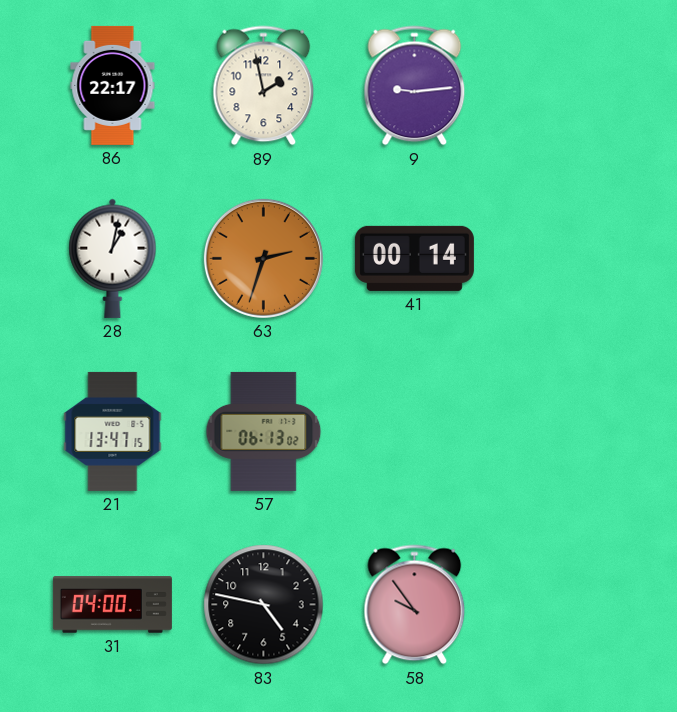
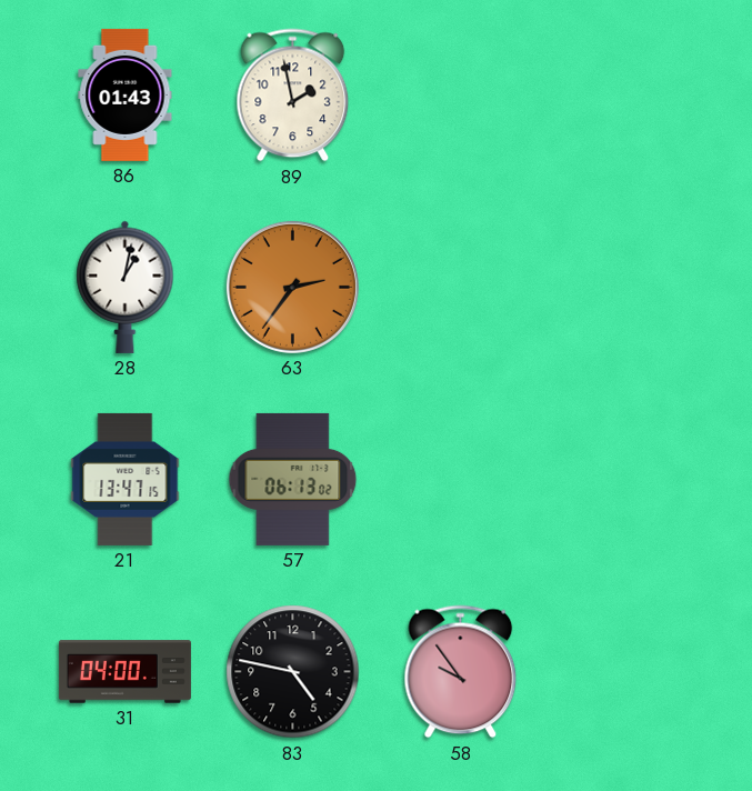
86: 22:17 -> 01:43
9: 9:14 -> none
63: 2:33 -> 2:36
41: 00:14 -> none
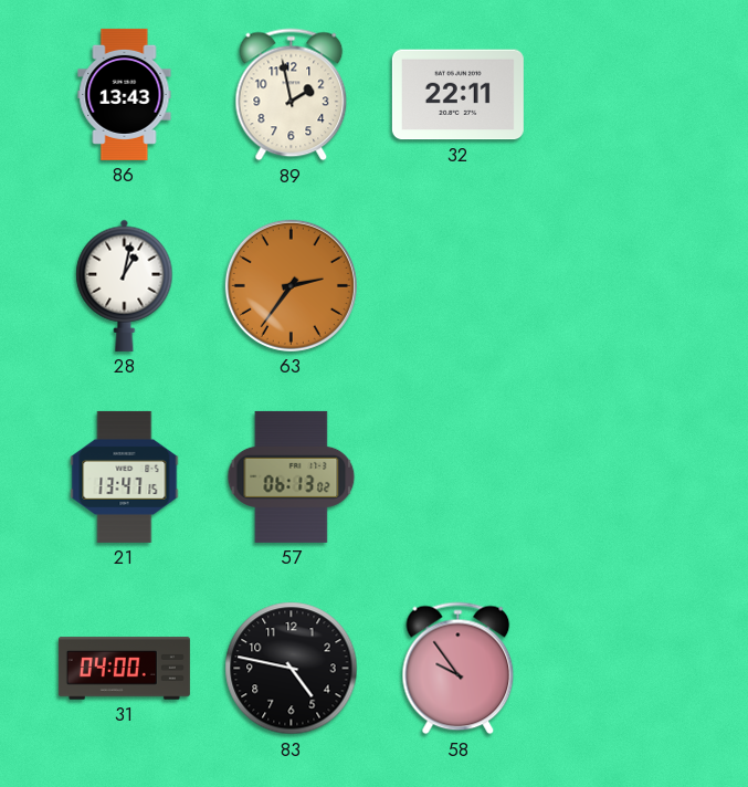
86: 01:43 -> 13:43
32: none -> 22:11
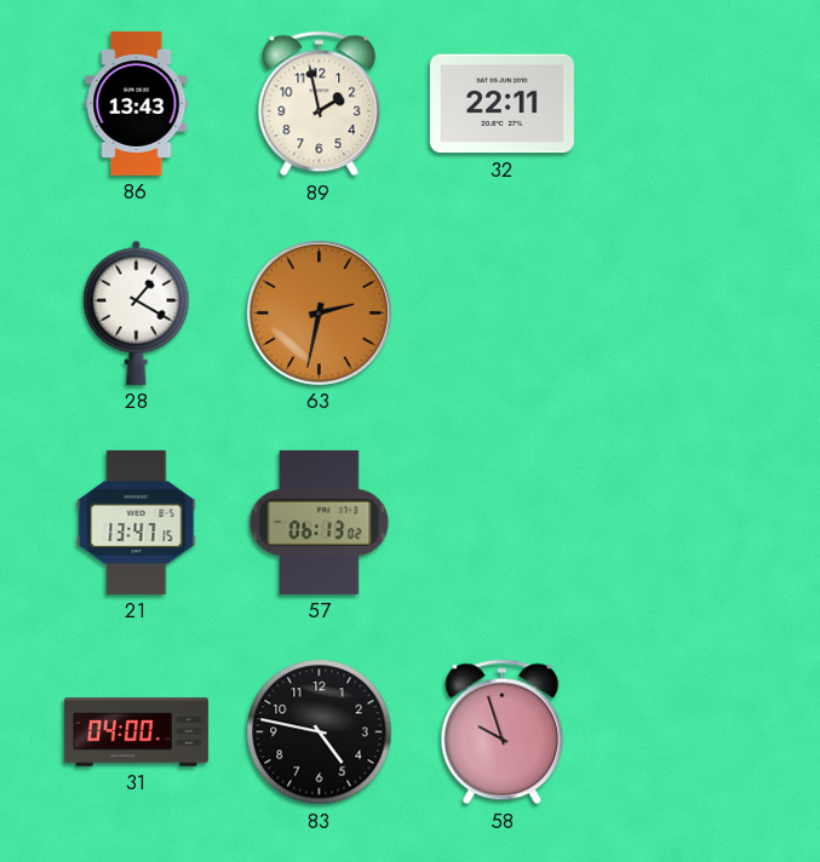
28: 1:02 -> 1:20
63: 2:36 -> 2:32
58: 9:54 -> 9:57
